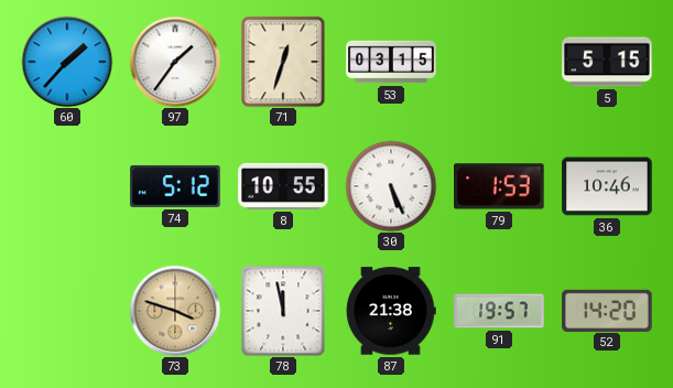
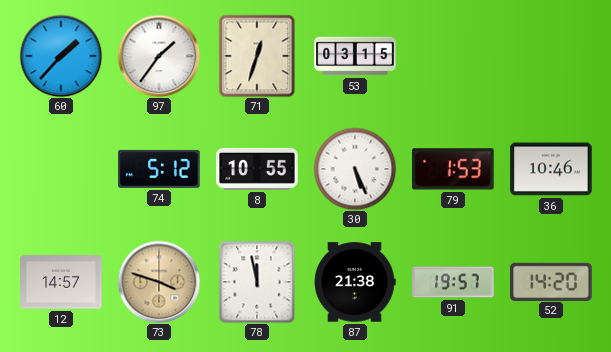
5: 5:15 -> none
12: none -> 14:57
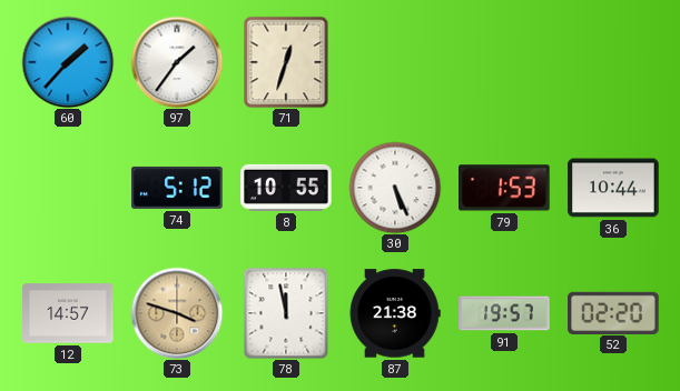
53: 03:15 -> none
36: 10:46 -> 10:44
52: 14:20 -> 02:20
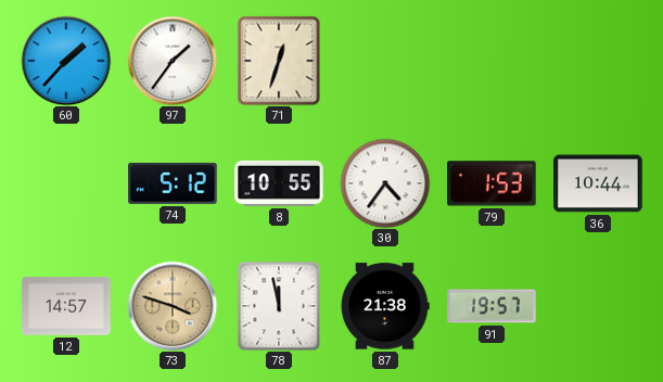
30: 5:26 -> 4:36
52: 02:20 -> none
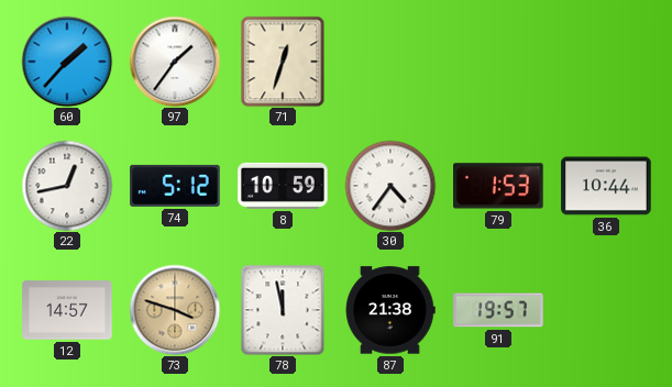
22: none -> 12:43
8: 10:55 -> 10:59
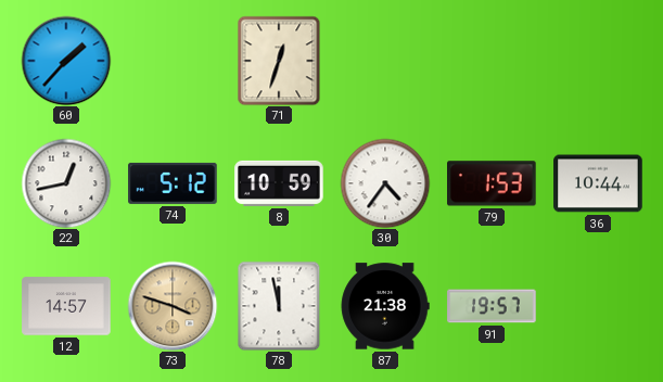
97: 1:36 -> none
